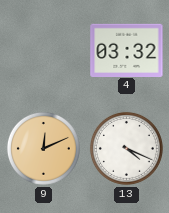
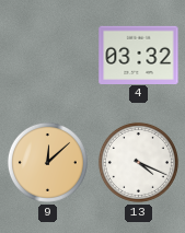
9: 12:11 -> 12:08
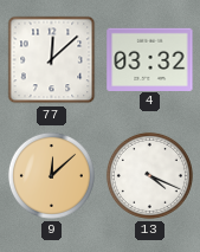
77: none -> 12:08
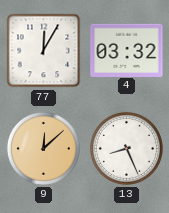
77: 12:08 -> 12:05
13: 4:19 -> 8:26
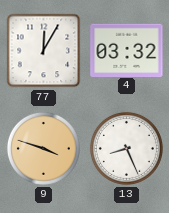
9: 12:08 -> 3:48
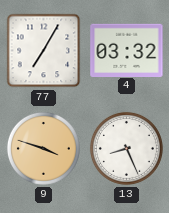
77: 12:05 -> 7:05
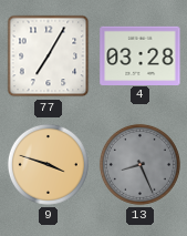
4: 03:32 -> 03:28
13 dial: white -> grey
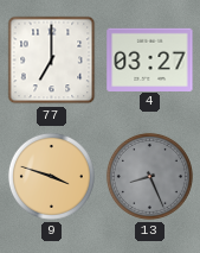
77: 7:05 -> 7:00
4: 03:28 -> 03:27
